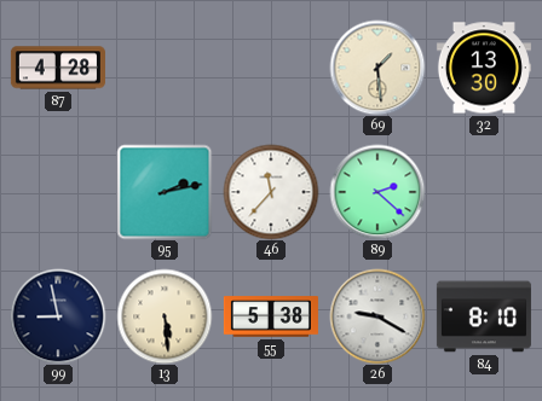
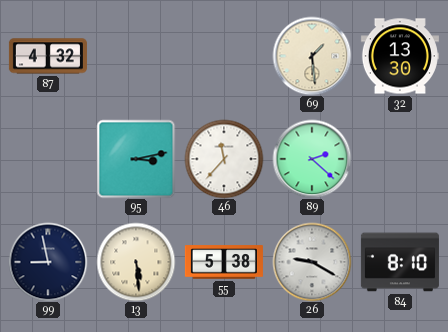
87: 4:28 -> 4:32
95: 2:13 -> 3:13
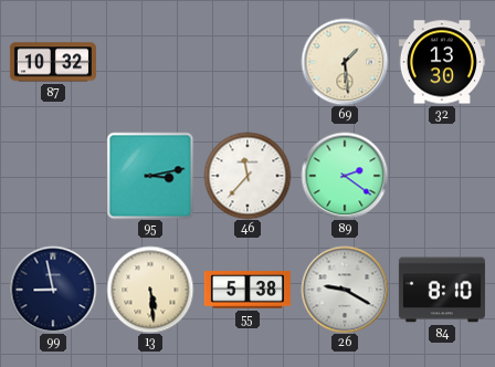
87: 4:32 -> 10:32
89: 2:22 -> 2:21
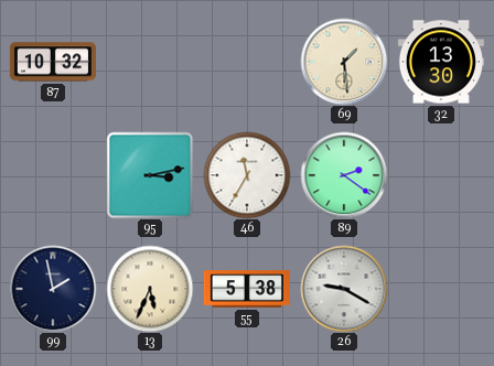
46: 11:37 -> 11:35
99: 8:58 -> 1:58
13: 5:29 -> 5:34
84: 8:10 -> none
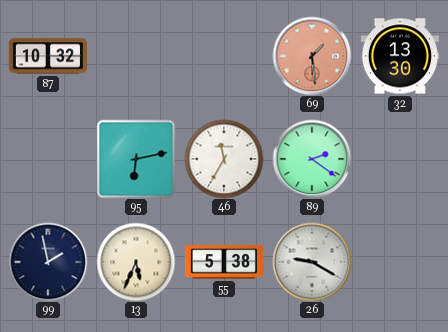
69 dial: cream -> salmon
95: 3:13 -> 6:13
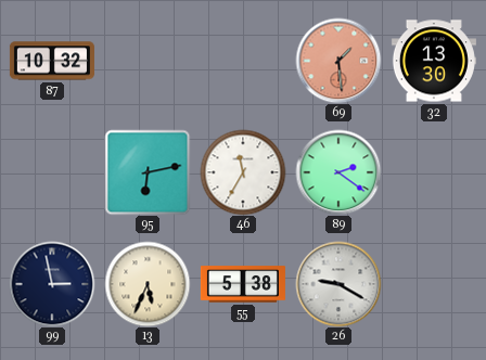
99: 1:58 -> 2:58
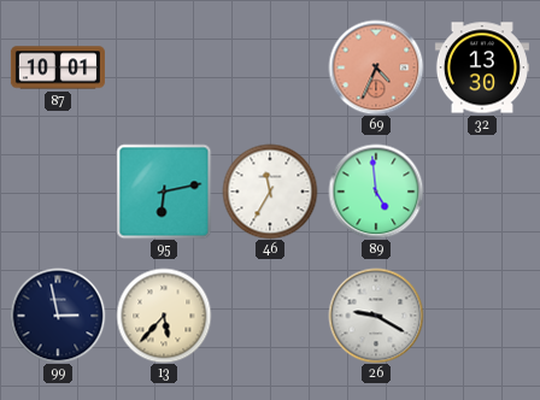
87: 10:32 -> 10:01
69: 1:29 -> 4:34
89: 2:21 -> 4:59
13: 5:34 -> 5:37
55: 5:38 -> none
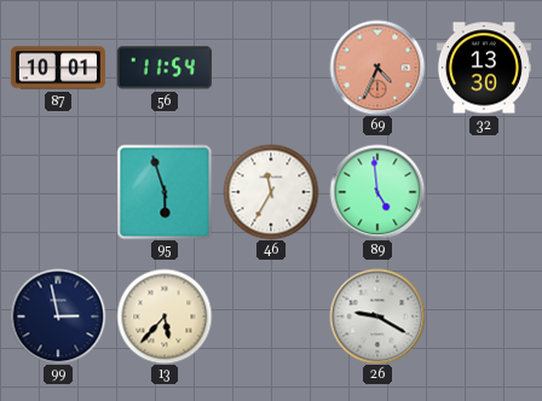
56: none -> 11:54
95: 6:13 -> 5:57
